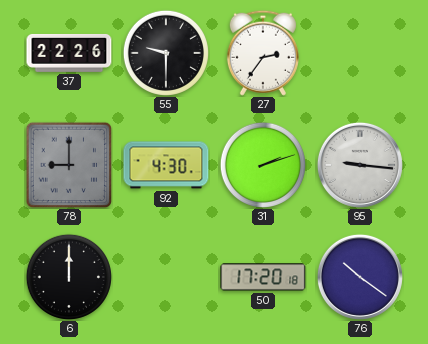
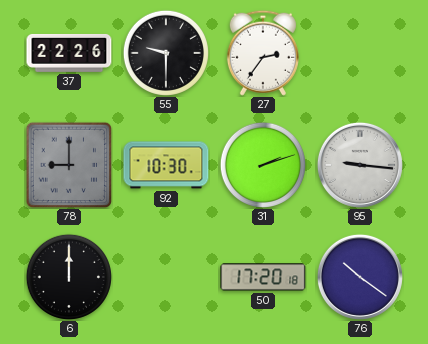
92: 4:30 -> 10:30
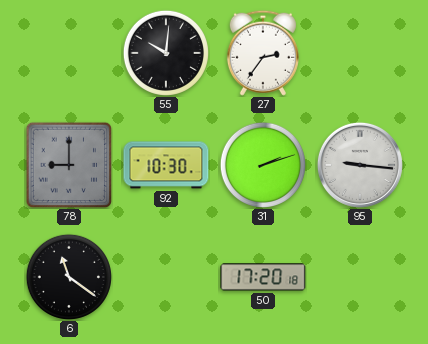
37: 22:26 -> none
55: 9:30 -> 10:01
6: 12:00 -> 11:21
76: 10:21 -> none
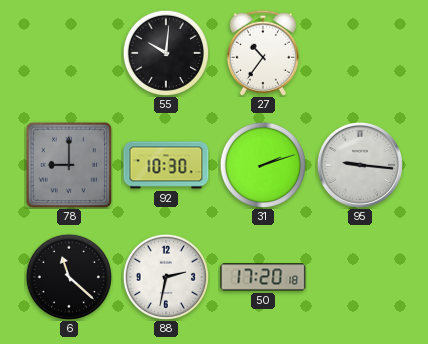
27: 2:36 -> 10:36
6: 11:21 -> 11:22
88: none -> 2:32
